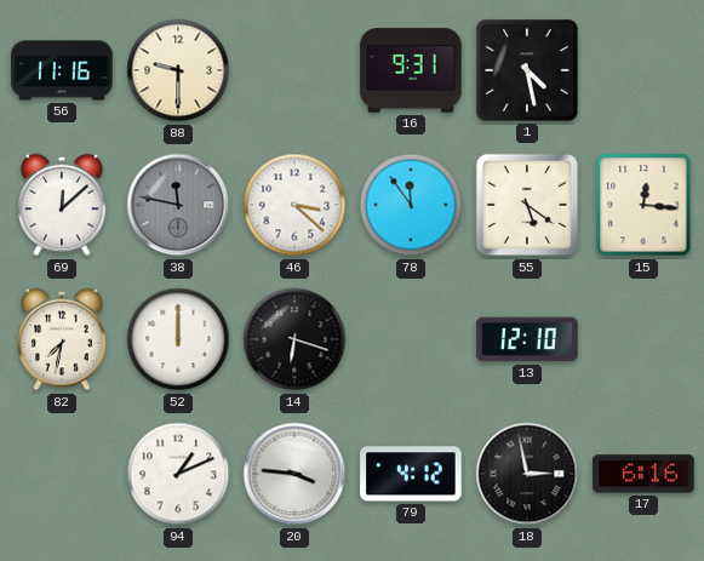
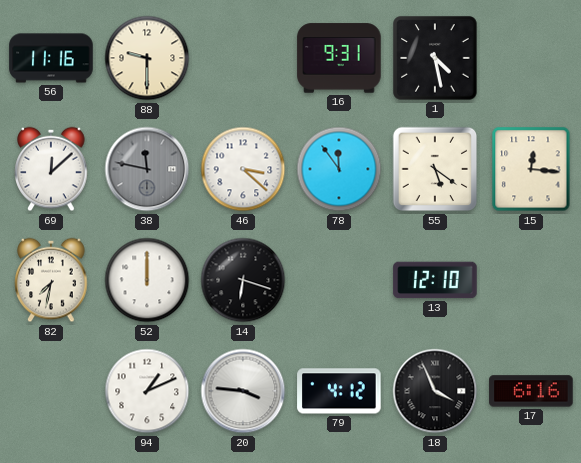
18: 2:58 -> 3:56
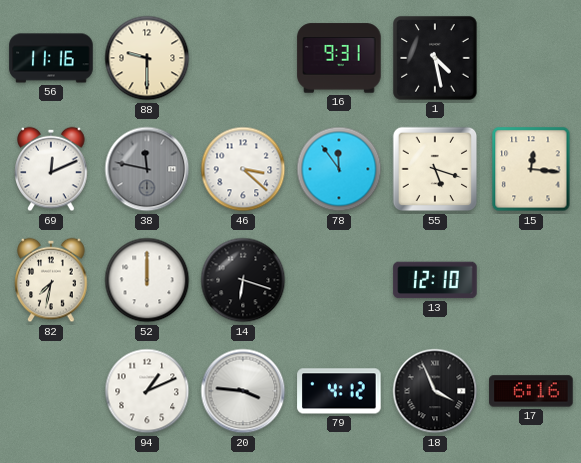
69: 12:08 -> 12:11
55: 5:21 -> 5:18
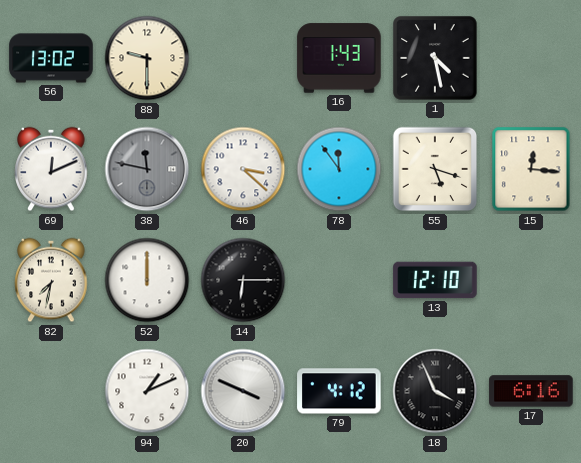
56: 11:16 -> 13:02
16: 9:31 -> 1:43
14: 6:18 -> 6:15
20: 3:46 -> 3:49
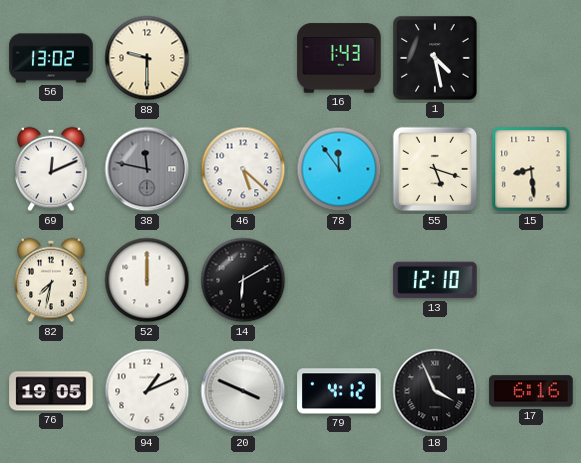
46: 3:22 -> 5:22
15: 12:16 -> 8:29
14: 6:15 -> 6:10
76: none -> 19:05
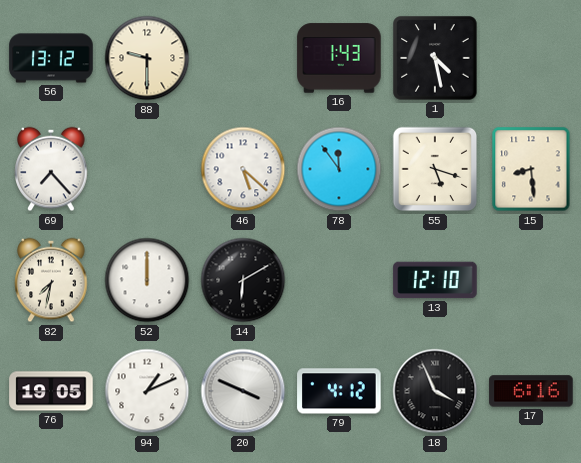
56: 13:02 -> 13:12
69: 12:11 -> 7:23
38: 11:47 -> none
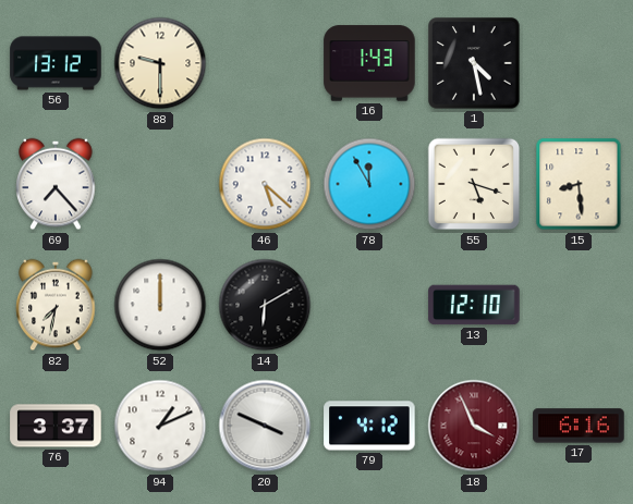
78: 11:54 -> 11:55
76: 19:05 -> 3:37
18 dial: black -> burgundy
